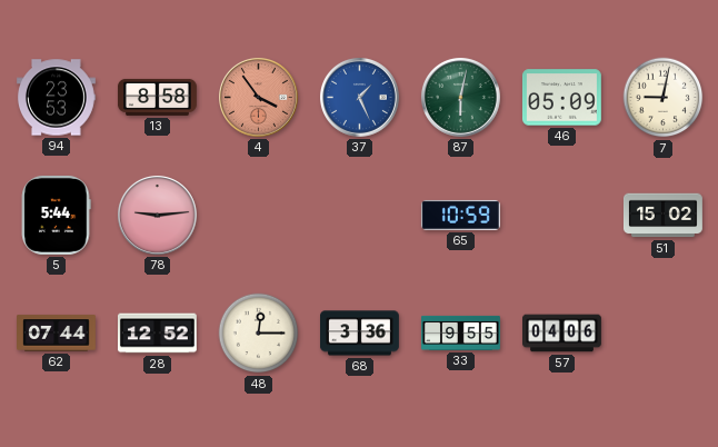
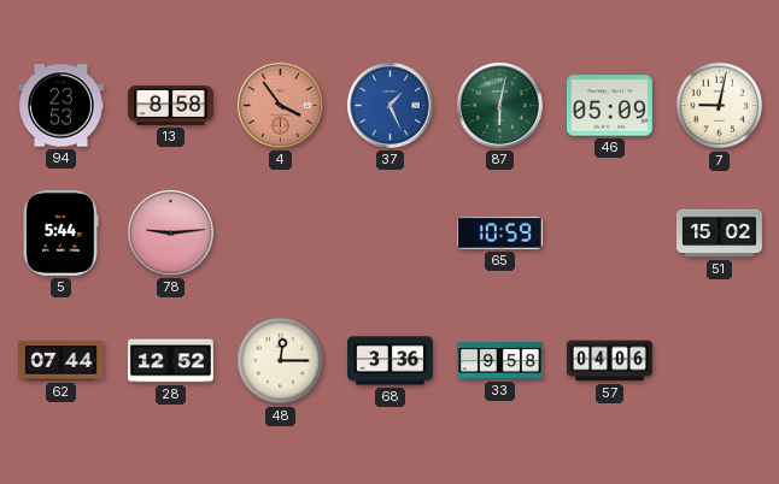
33: 9:55 -> 9:58
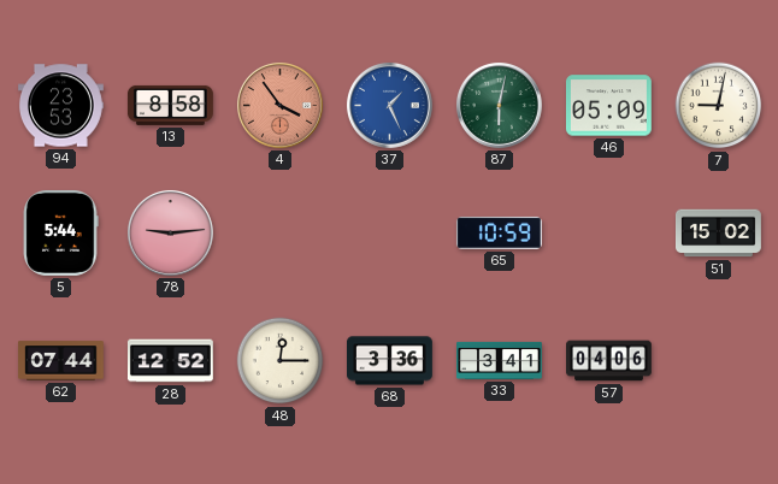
33: 9:58 -> 3:41
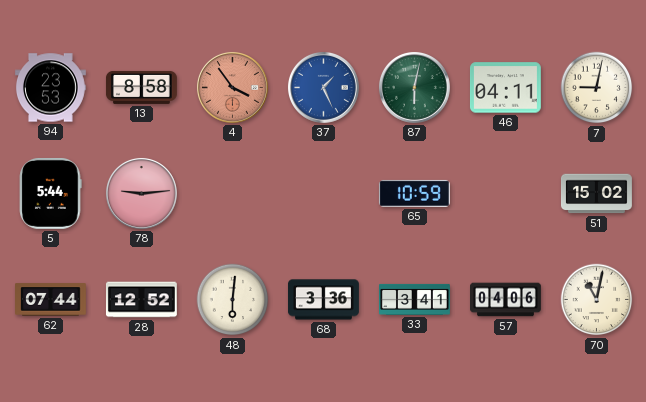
46: 05:09 -> 04:11
48: 12:15 -> 6:01
70: none -> 11:02
